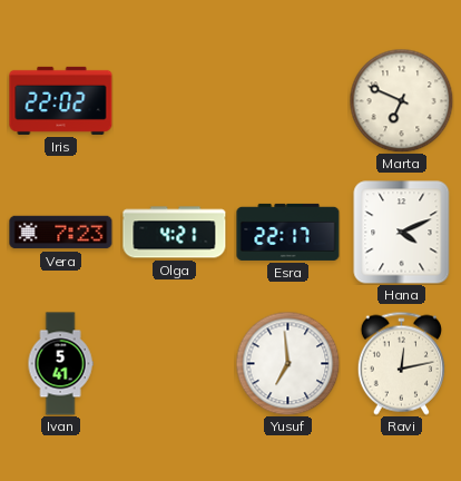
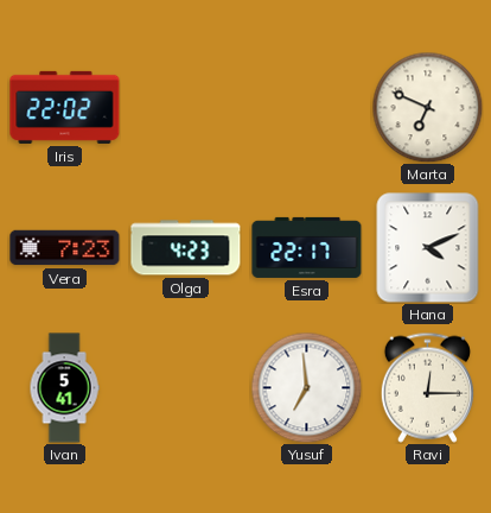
Olga: 4:21 -> 4:23
Ravi: 12:13 -> 12:15
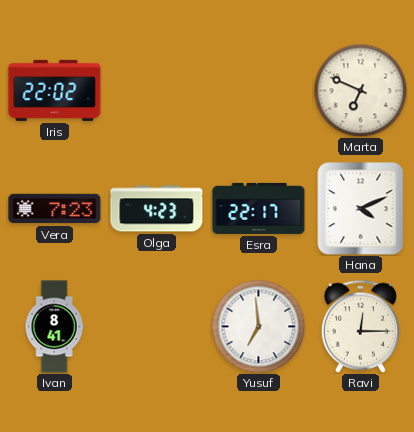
Ivan: 5:41 -> 8:41
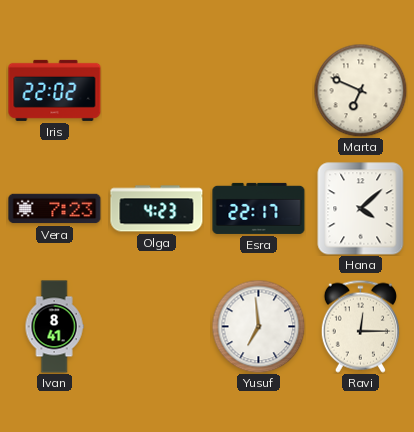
Hana: 4:11 -> 4:08
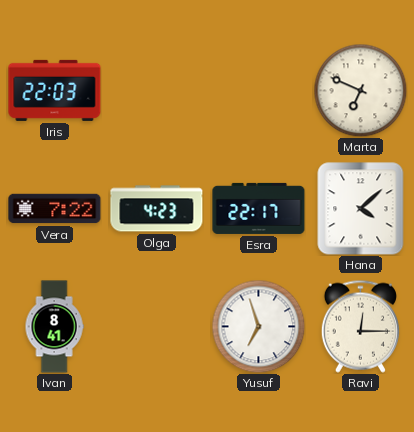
Iris: 22:02 -> 22:03
Vera: 7:23 -> 7:22
Yusuf: 6:59 -> 6:57
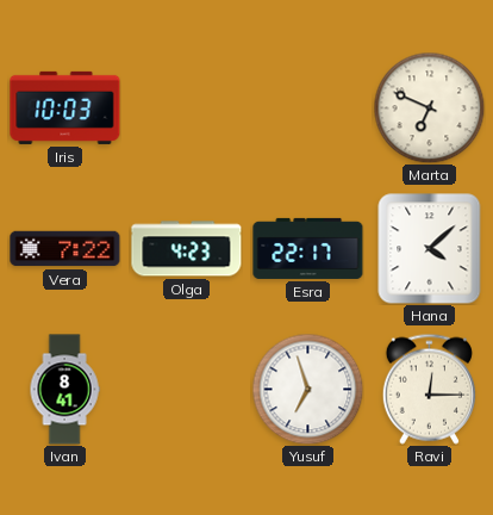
Iris: 22:03 -> 10:03
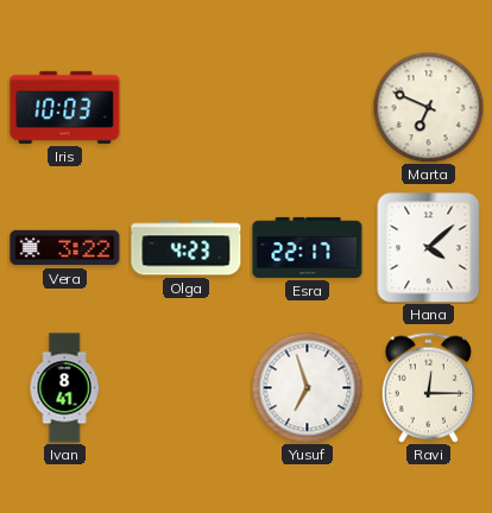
Vera: 7:22 -> 3:22
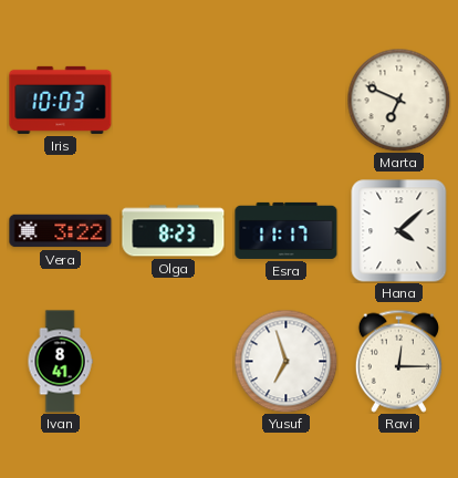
Olga: 4:23 -> 8:23
Esra: 22:17 -> 11:17
